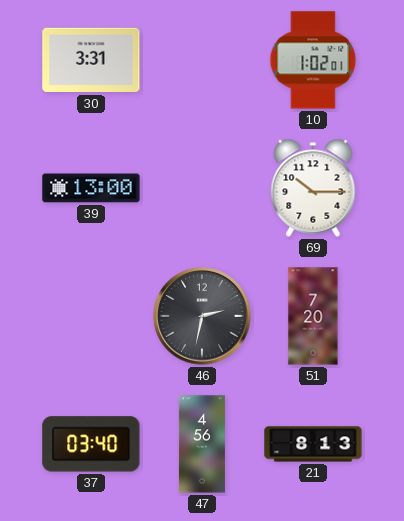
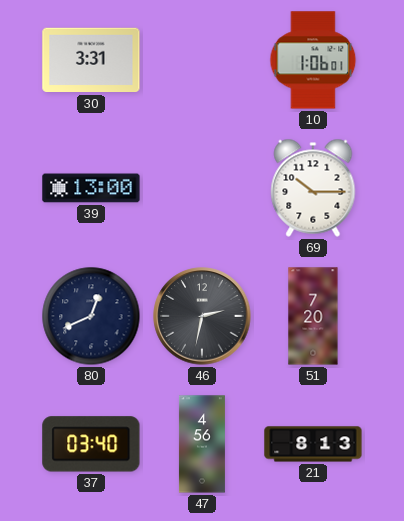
10: 1:02 -> 1:06
80: none -> 12:41
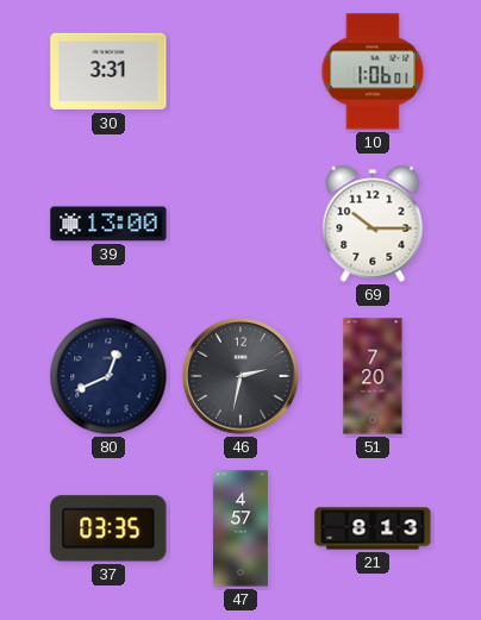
37: 03:40 -> 03:35
47: 4:56 -> 4:57
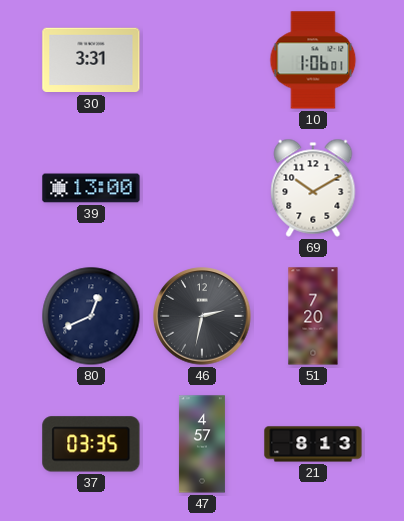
69: 10:15 -> 10:10
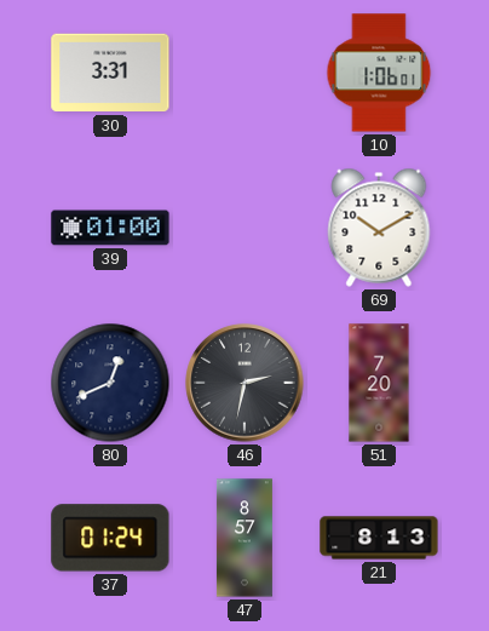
39: 13:00 -> 01:00
37: 03:35 -> 01:24
47: 4:57 -> 8:57
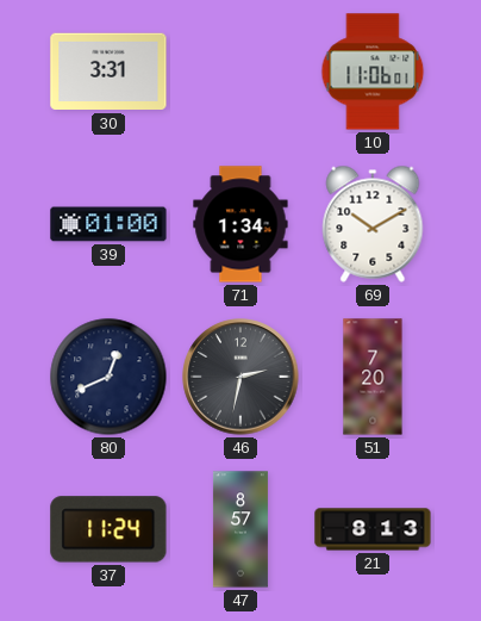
10: 1:06 -> 11:06
71: none -> 1:34
37: 01:24 -> 11:24
